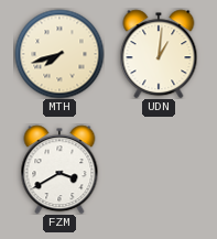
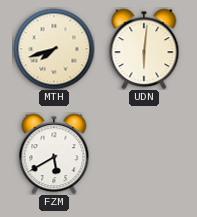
UDN: 1:01 -> 6:01
FZM: 3:40 -> 5:40
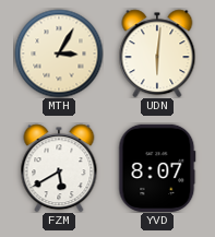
MTH: 7:42 -> 3:05
YVD: none -> 8:07
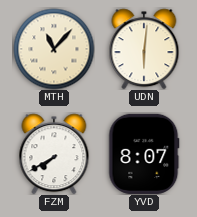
MTH: 3:05 -> 11:07
FZM: 5:40 -> 7:40
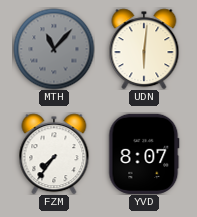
MTH dial: cream -> grey
FZM: 7:40 -> 7:36
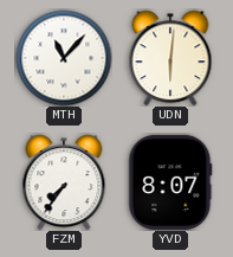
MTH dial: grey -> white
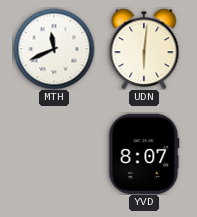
MTH: 11:07 -> 11:41
FZM: 7:36 -> none
